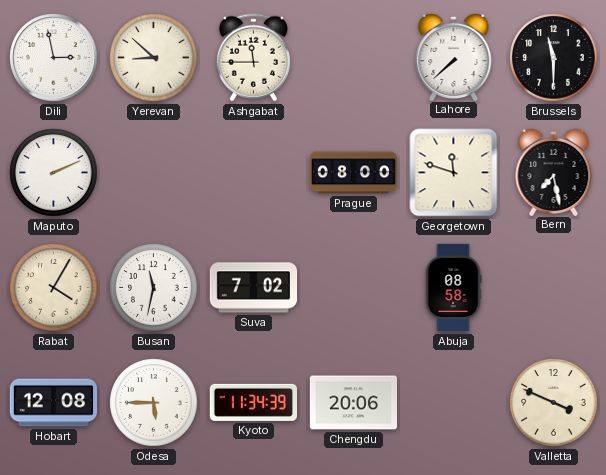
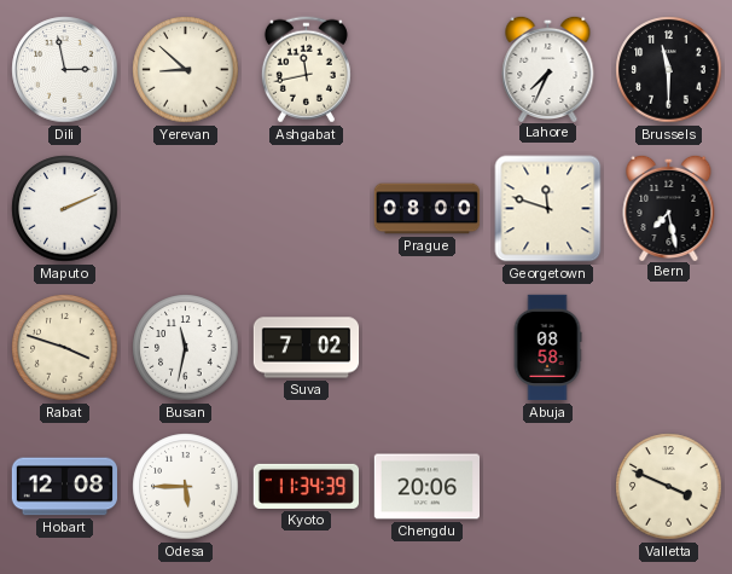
Ashgabat: 11:45 -> 11:43
Lahore: 7:38 -> 7:34
Rabat: 4:05 -> 3:48
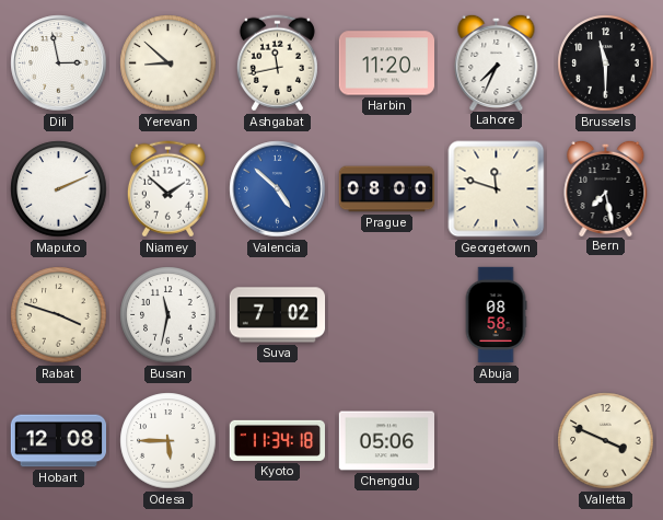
Harbin: none -> 11:20
Niamey: none -> 1:52
Valencia: none -> 4:52
Kyoto: 11:34:39 -> 11:34:18
Chengdu: 20:06 -> 05:06
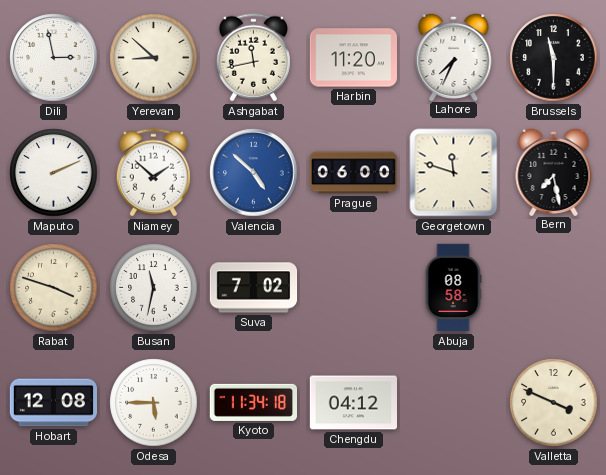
Prague: 08:00 -> 06:00
Chengdu: 05:06 -> 04:12
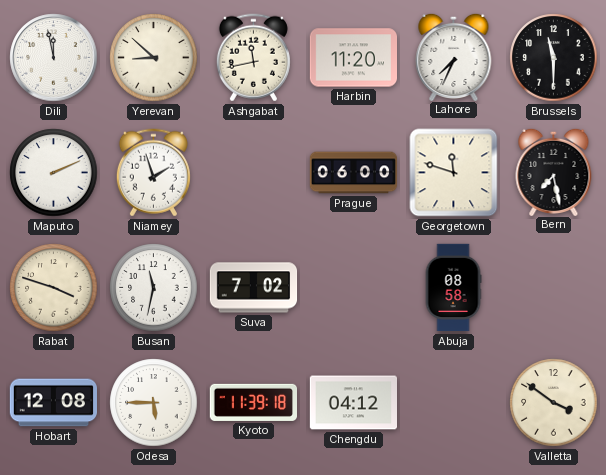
Dili: 2:58 -> 11:58
Niamey: 1:52 -> 1:57
Valencia: 4:52 -> none
Kyoto: 11:34 -> 11:39
Valletta: 3:49 -> 3:51
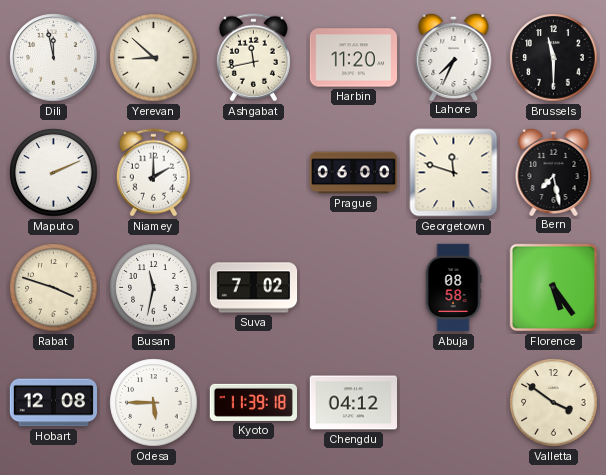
Niamey: 1:57 -> 2:00
Florence: none -> 5:24
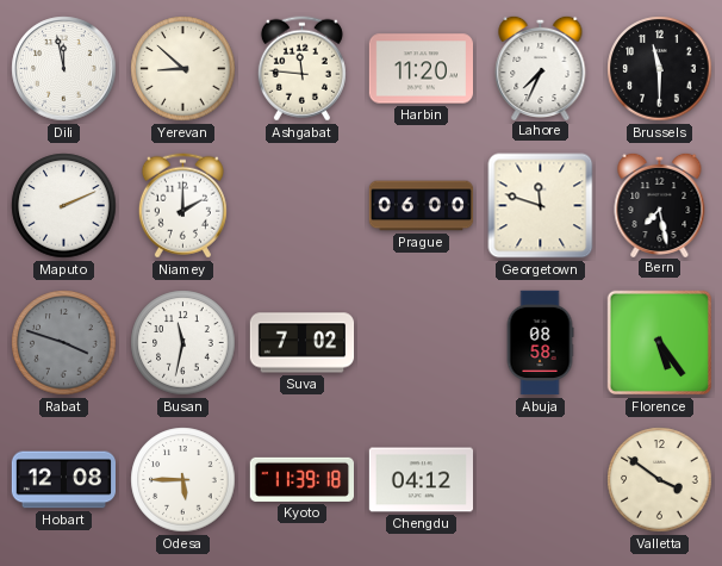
Ashgabat: 11:43 -> 11:46
Rabat dial: cream -> grey
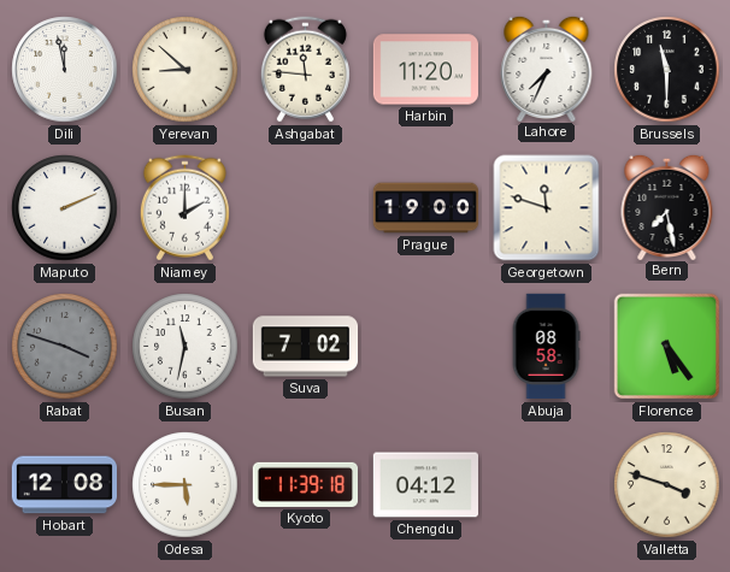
Prague: 06:00 -> 19:00
Valletta: 3:51 -> 3:48
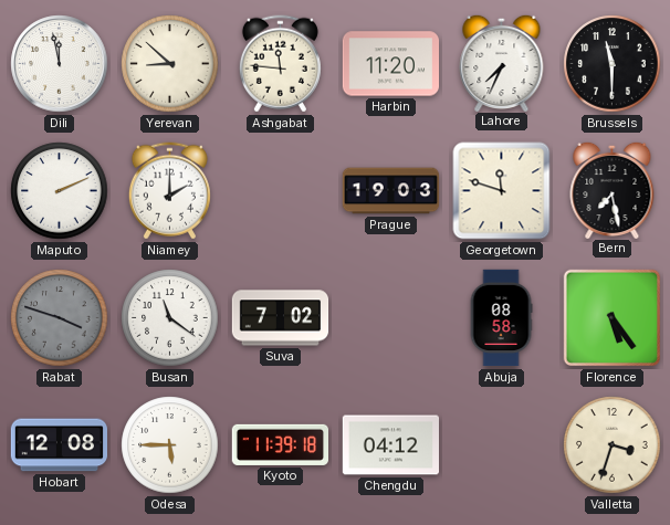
Prague: 19:00 -> 19:03
Busan: 11:32 -> 11:21
Valletta: 3:48 -> 3:33
